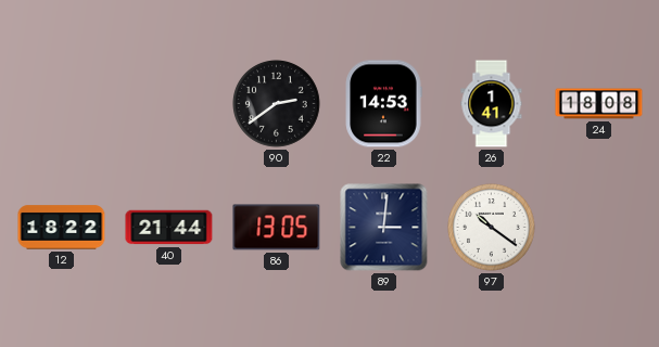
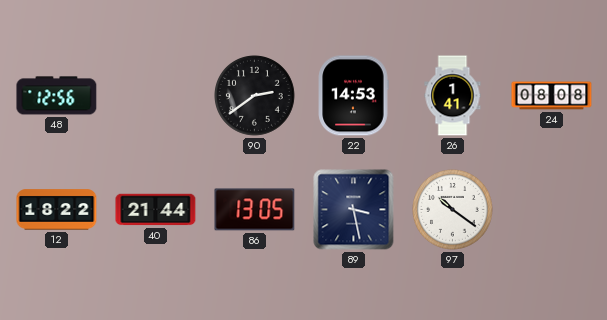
48: none -> 12:56
24: 18:08 -> 08:08
89: 3:01 -> 3:28
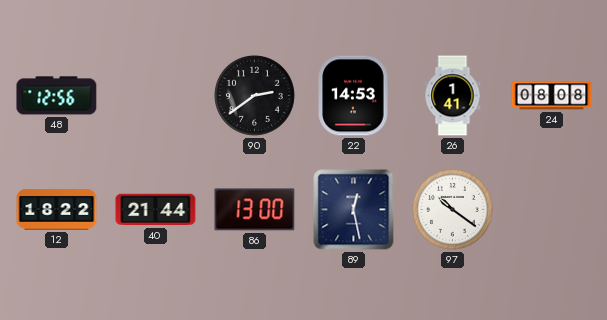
86: 13:05 -> 13:00
89: 3:28 -> 12:28
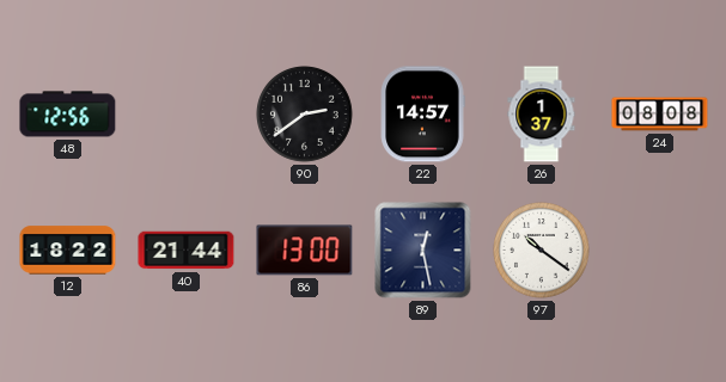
22: 14:53 -> 14:57
26: 1:41 -> 1:37
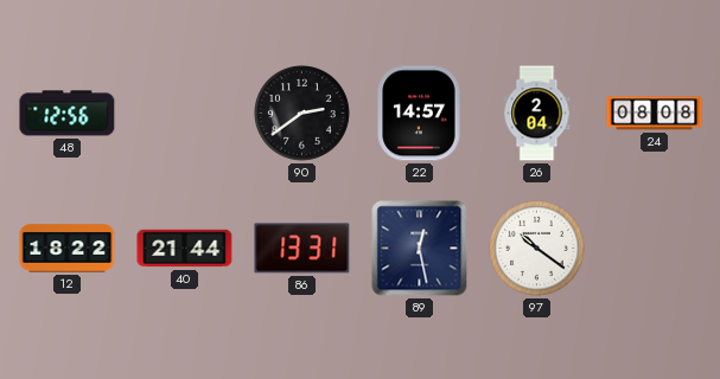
26: 1:37 -> 2:04
86: 13:00 -> 13:31
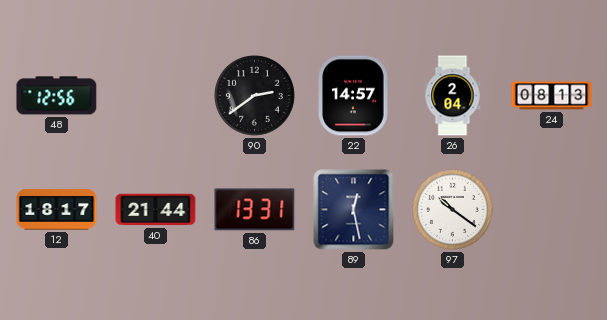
24: 08:08 -> 08:13
12: 18:22 -> 18:17
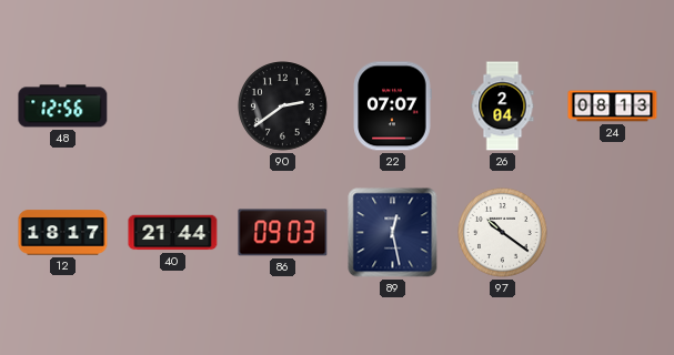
22: 14:57 -> 07:07
86: 13:31 -> 09:03
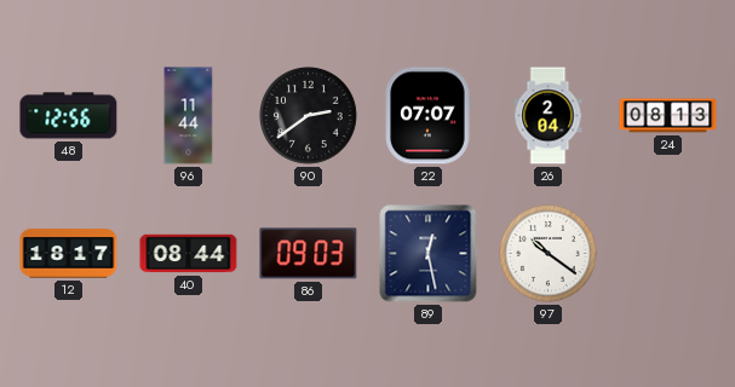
96: none -> 11:44
40: 21:44 -> 08:44
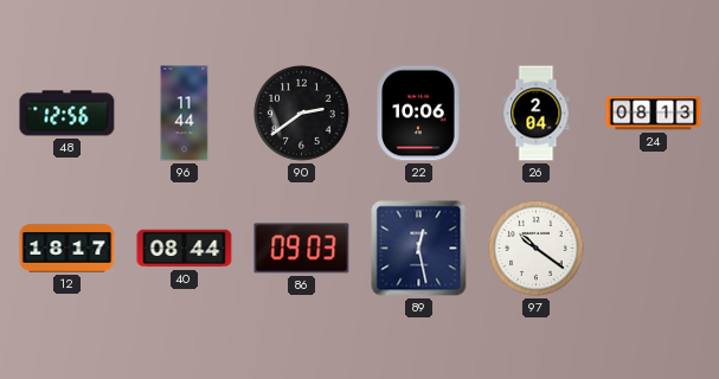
22: 07:07 -> 10:06
